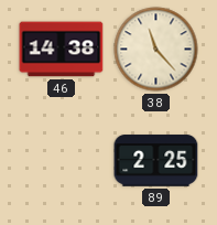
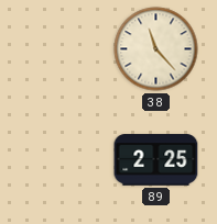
46: 14:38 -> none
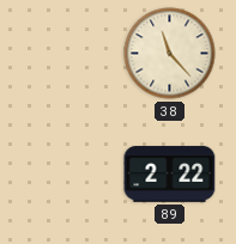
89: 2:25 -> 2:22
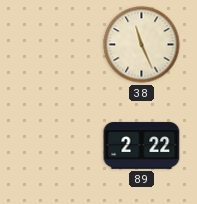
38: 11:23 -> 11:26
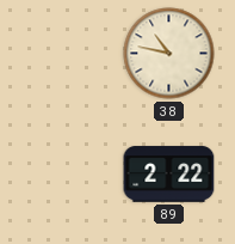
38: 11:26 -> 10:47
